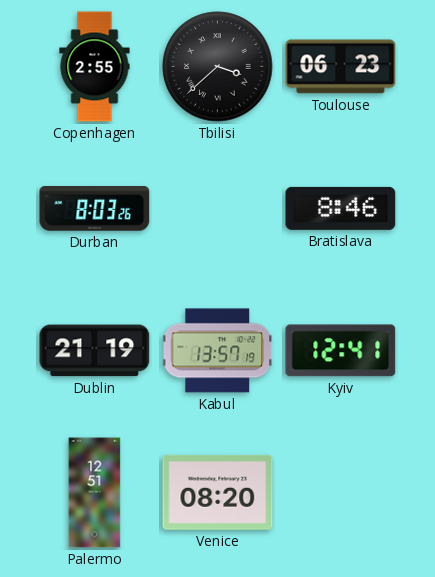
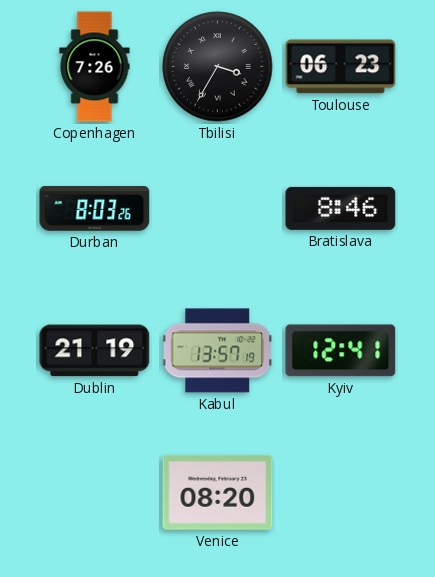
Copenhagen: 2:55 -> 7:26
Tbilisi: 3:38 -> 3:35
Palermo: 12:51 -> none
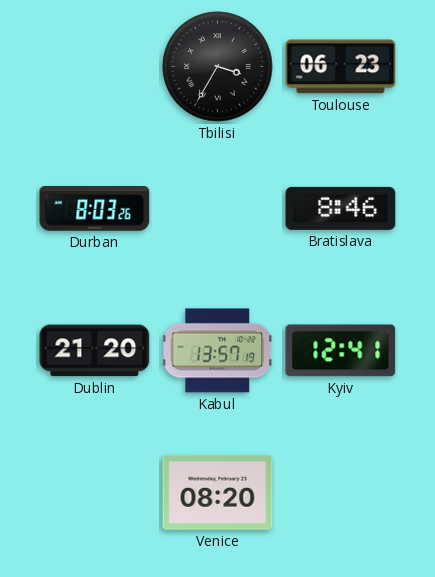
Copenhagen: 7:26 -> none
Dublin: 21:19 -> 21:20
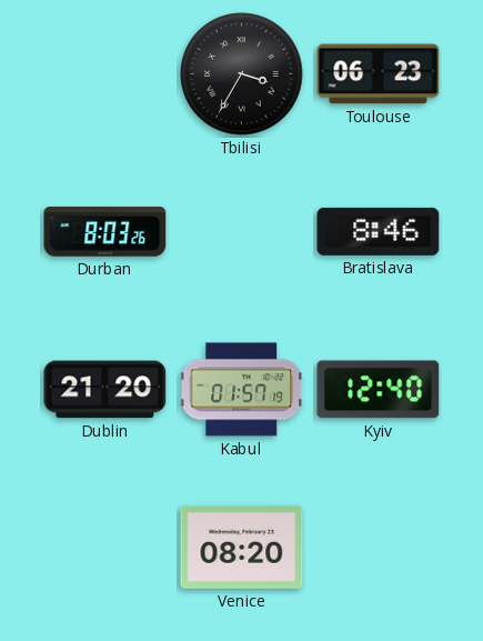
Kabul: 13:57 -> 01:57
Kyiv: 12:41 -> 12:40
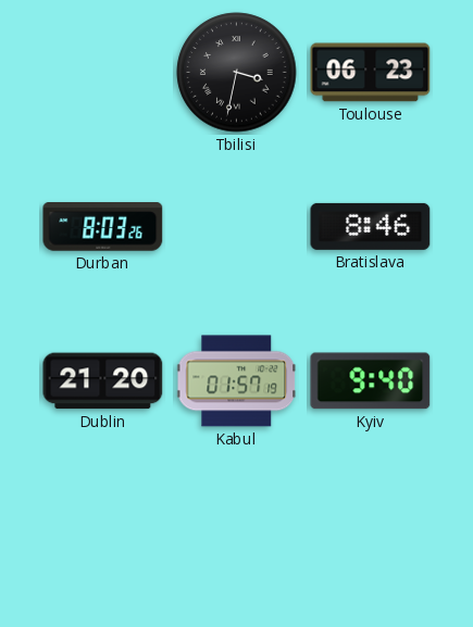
Tbilisi: 3:35 -> 3:32
Kyiv: 12:40 -> 9:40
Venice: 08:20 -> none
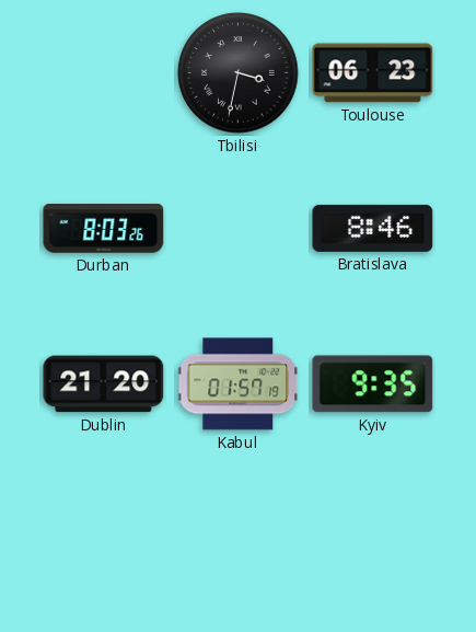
Kyiv: 9:40 -> 9:35
